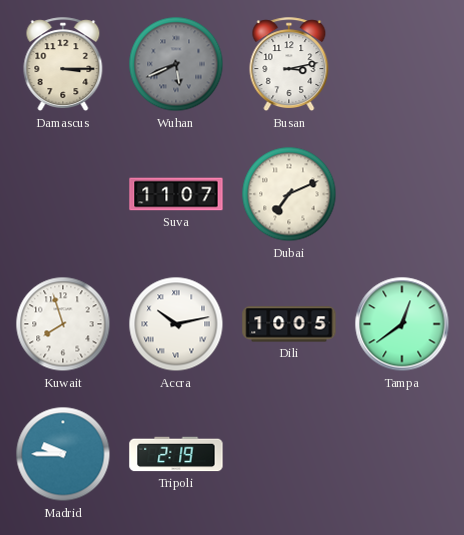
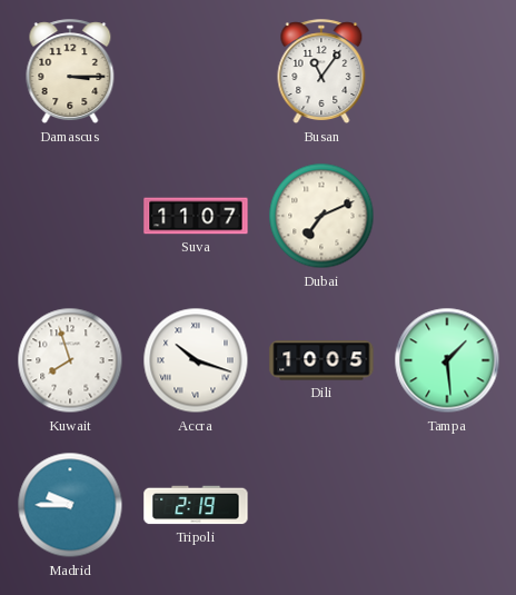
Wuhan: 5:41 -> none
Busan: 3:13 -> 11:06
Accra: 10:13 -> 10:18
Tampa: 12:39 -> 1:29
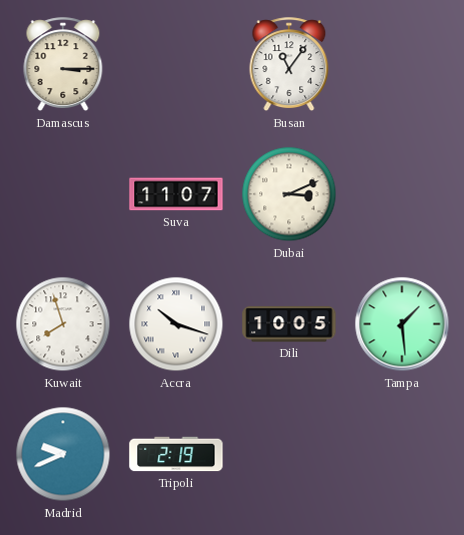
Dubai: 7:11 -> 3:11
Madrid: 9:45 -> 9:41
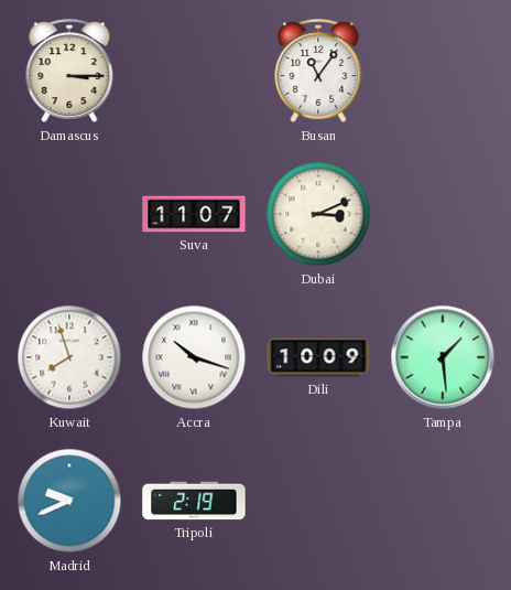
Dili: 10:05 -> 10:09
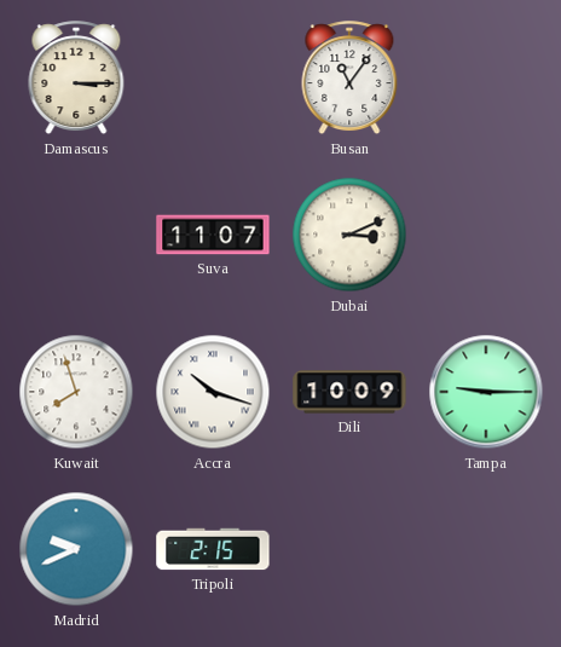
Tampa: 1:29 -> 9:15
Tripoli: 2:19 -> 2:15
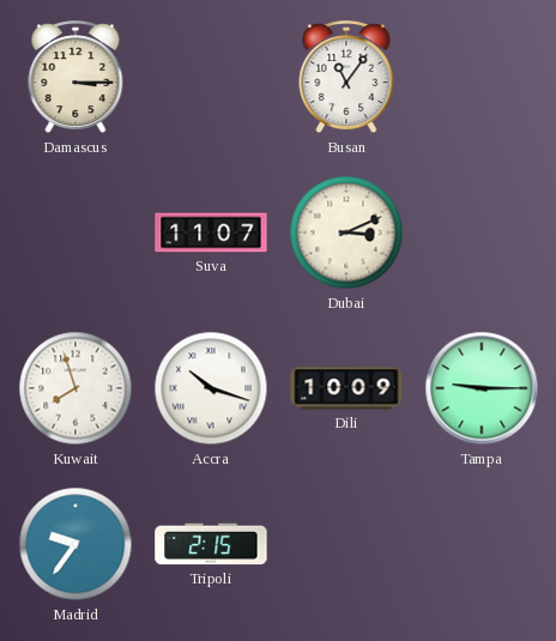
Madrid: 9:41 -> 9:36
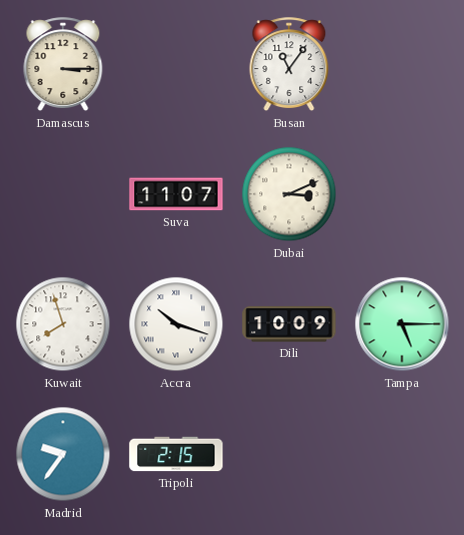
Tampa: 9:15 -> 5:15
